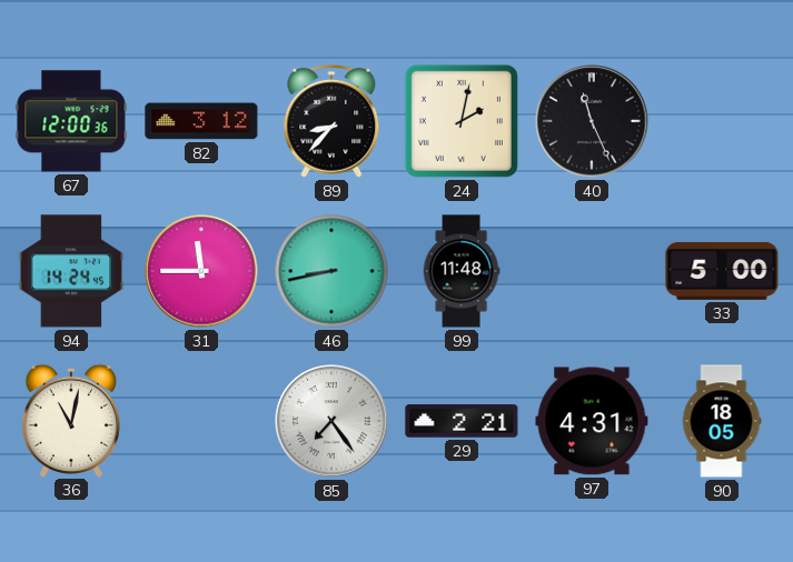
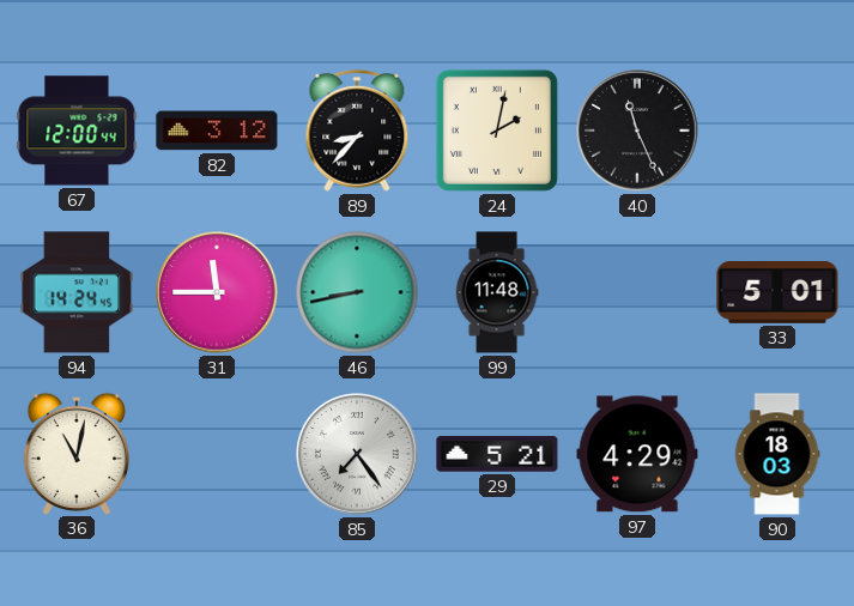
67: 12:00:36 -> 12:00:44
33: 5:00 -> 5:01
29: 2:21 -> 5:21
97: 4:31 -> 4:29
90: 18:05 -> 18:03
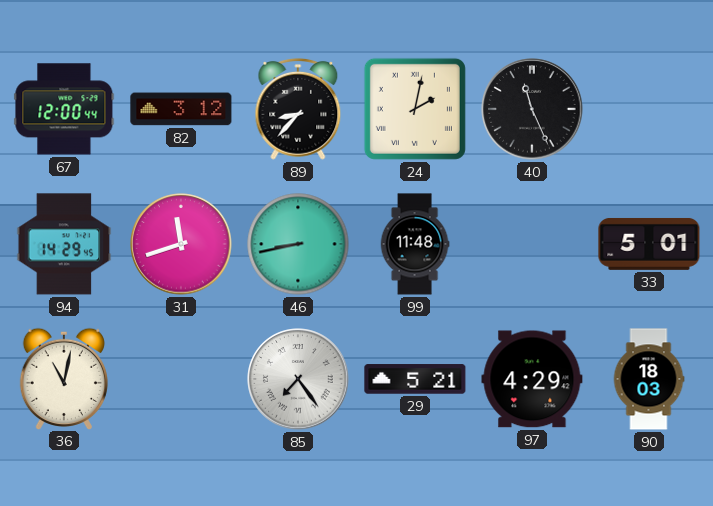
94: 14:24 -> 14:29
31: 11:45 -> 11:42
